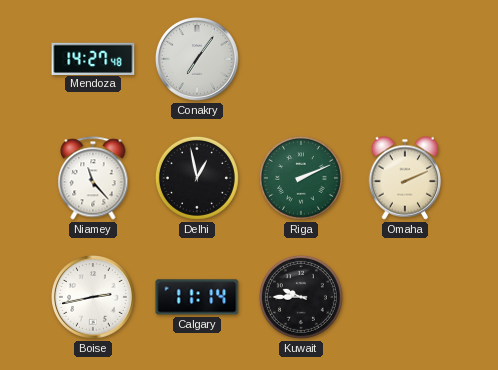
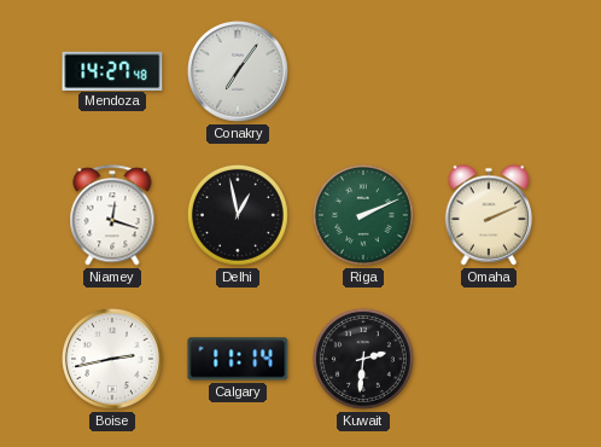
Niamey: 11:23 -> 12:18
Kuwait: 9:45 -> 2:31
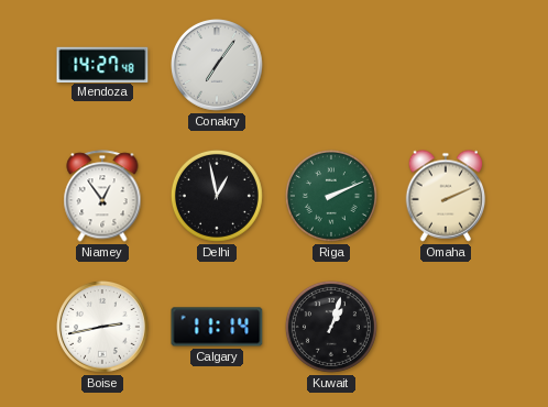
Niamey: 12:18 -> 12:54
Kuwait: 2:31 -> 1:03
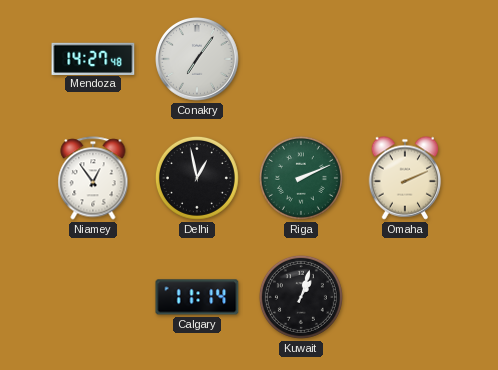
Boise: 2:43 -> none
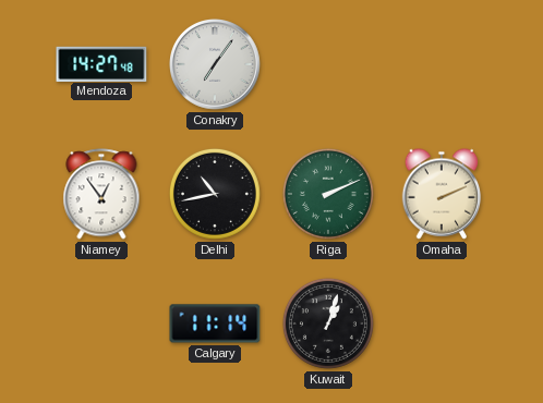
Delhi: 12:58 -> 10:43
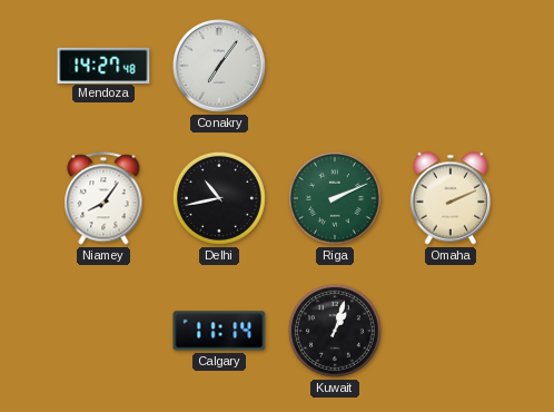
Niamey: 12:54 -> 8:06
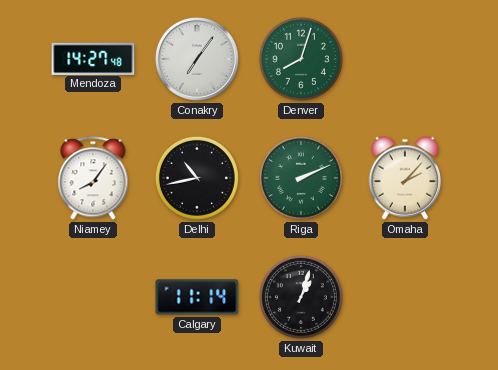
Denver: none -> 8:03
Omaha: 2:11 -> 2:07
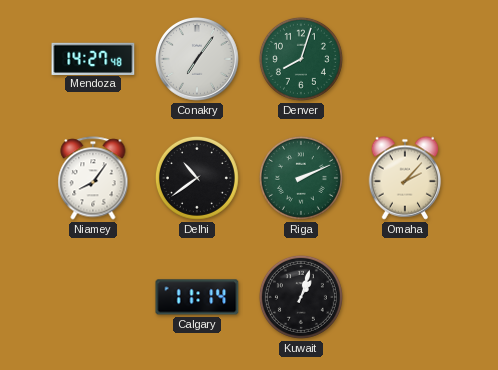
Delhi: 10:43 -> 10:39
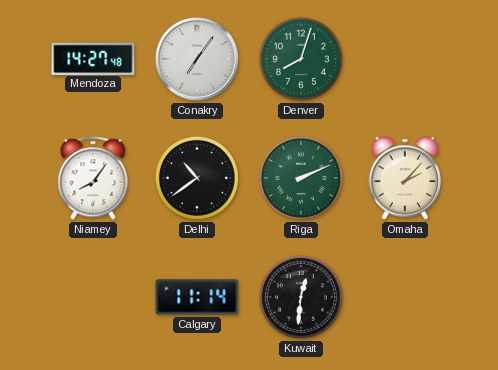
Kuwait: 1:03 -> 12:31
